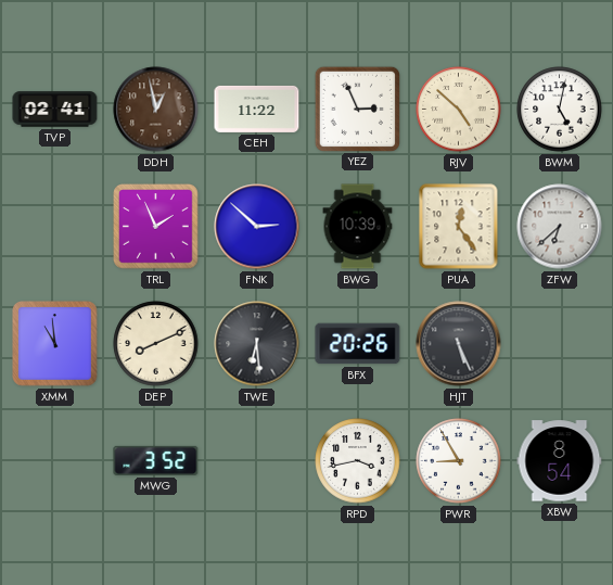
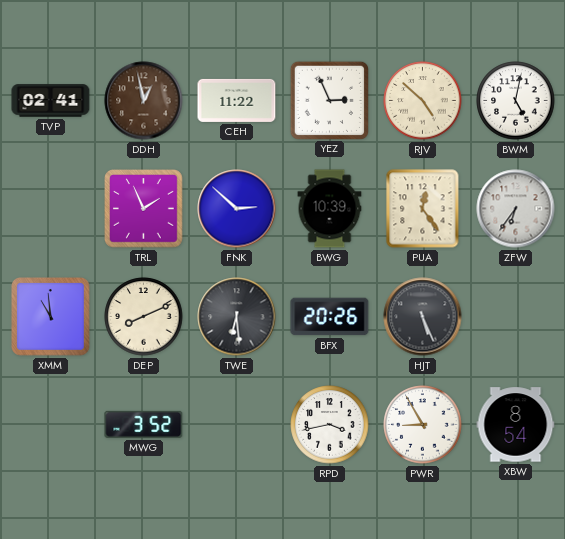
ZFW: 6:38 -> 6:36
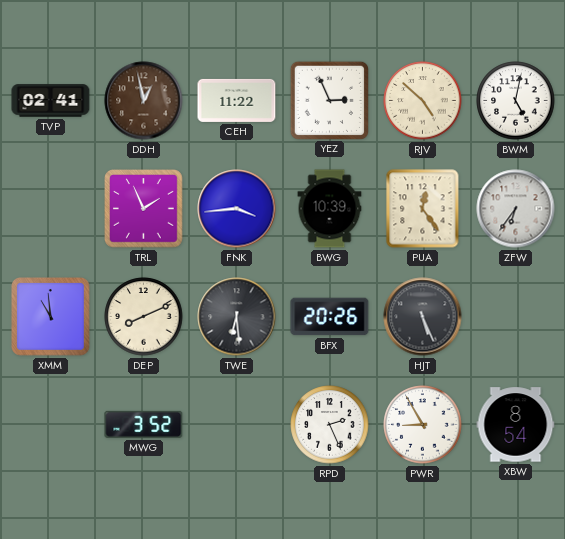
FNK: 2:52 -> 3:44
RPD: 3:43 -> 2:26
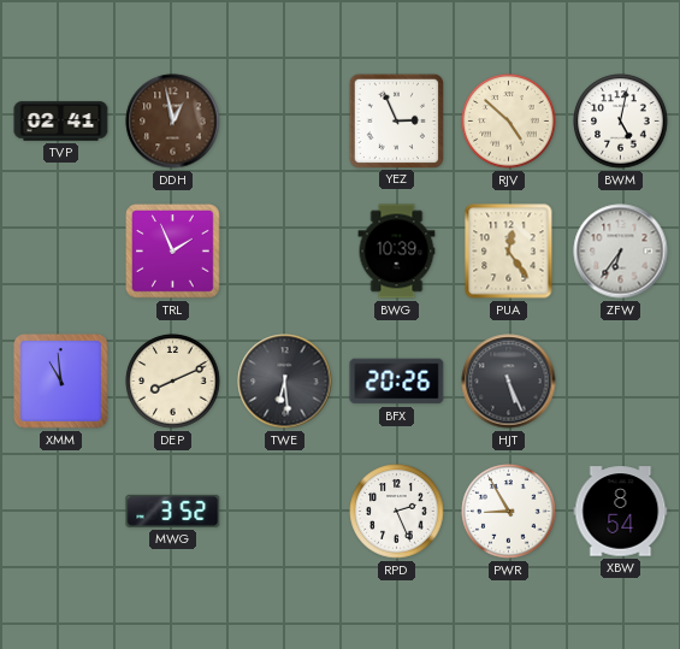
CEH: 11:22 -> none
FNK: 3:44 -> none
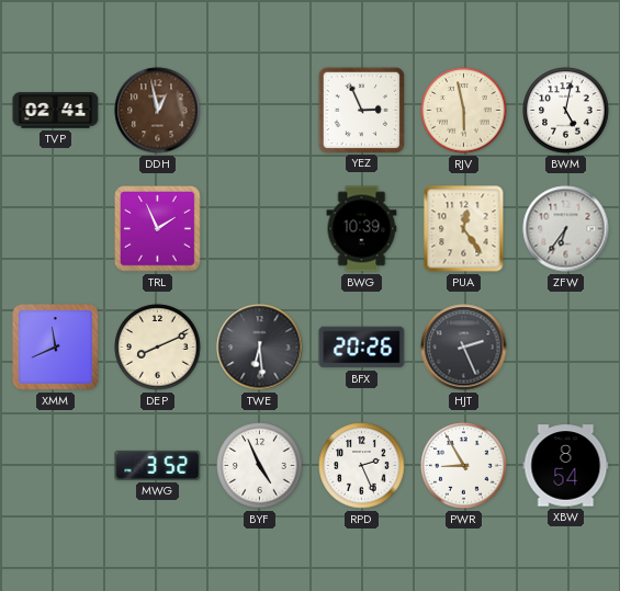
RJV: 4:52 -> 5:58
XMM: 10:59 -> 11:41
HJT: 5:26 -> 2:26
BYF: none -> 4:56
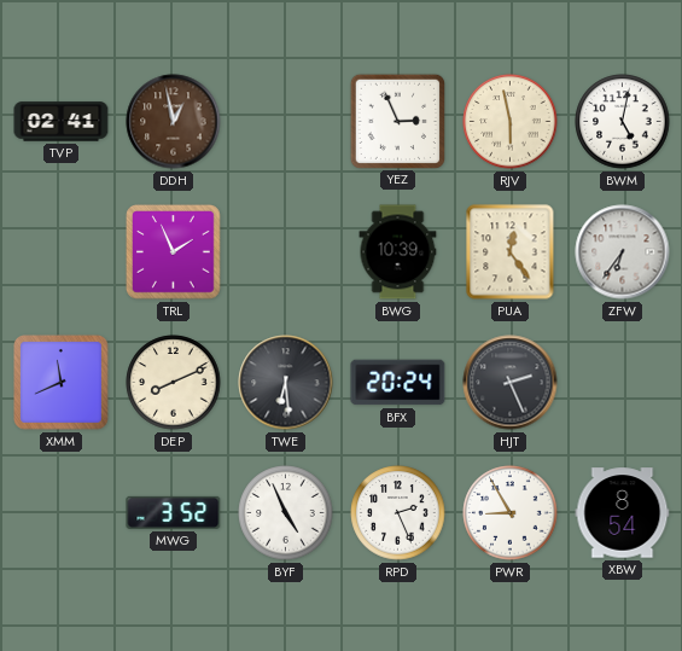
BFX: 20:26 -> 20:24
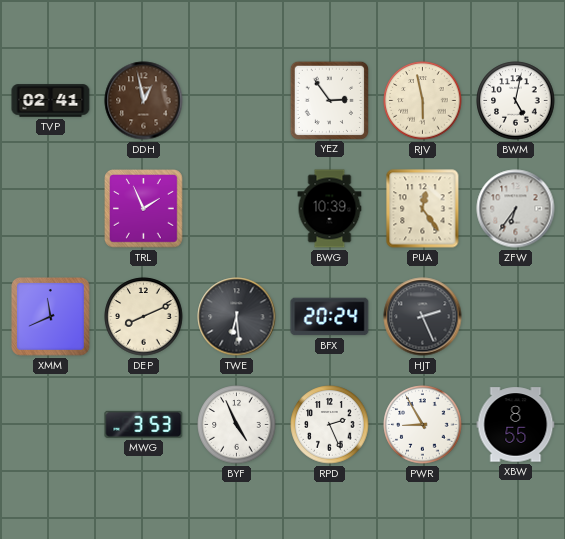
YEZ: 2:56 -> 2:54
MWG: 3:52 -> 3:53
XBW: 8:54 -> 8:55
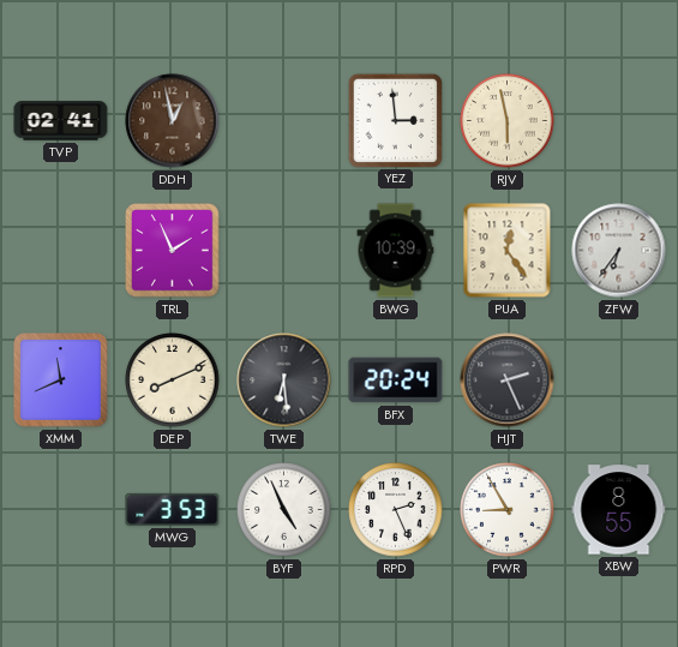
YEZ: 2:54 -> 2:59
BWM: 5:02 -> none
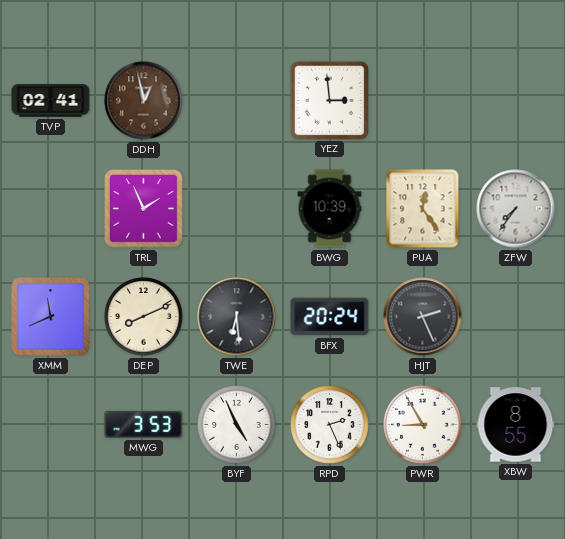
RJV: 5:58 -> none
ZFW: 6:36 -> 7:36
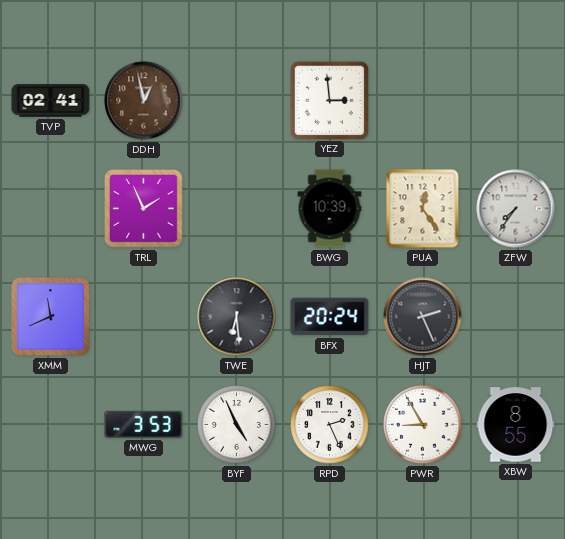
DEP: 8:11 -> none
